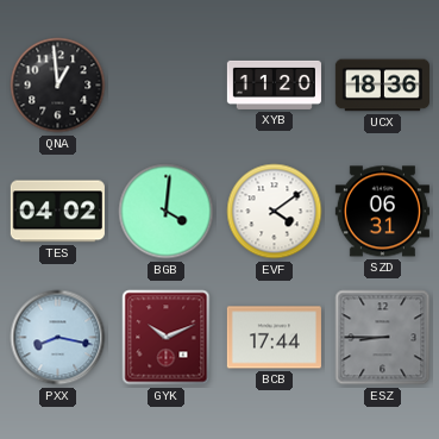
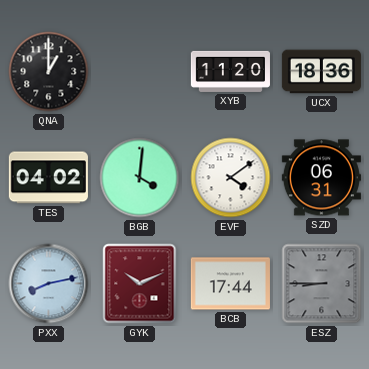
QNA: 12:59 -> 1:00
PXX: 8:17 -> 8:13
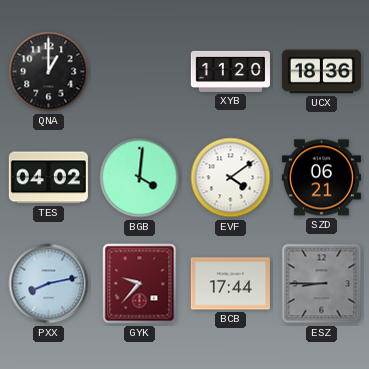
SZD: 06:31 -> 06:21
GYK: 10:11 -> 9:37
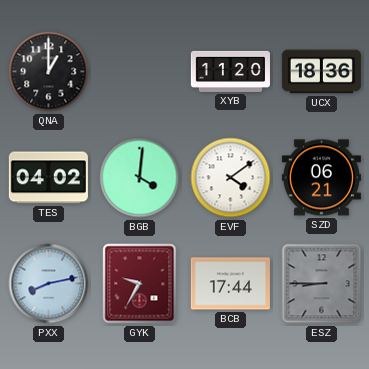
GYK: 9:37 -> 9:35
